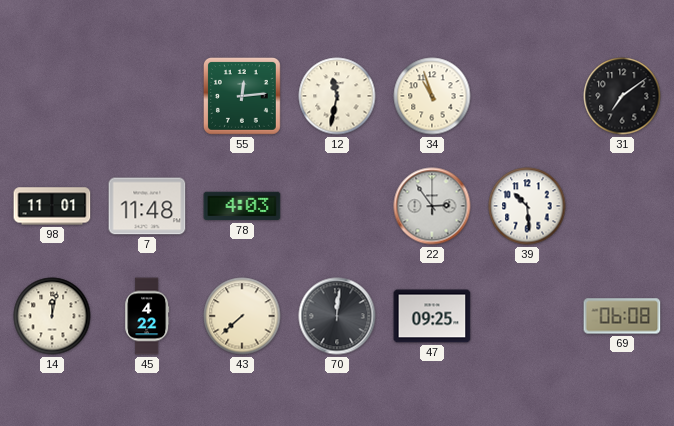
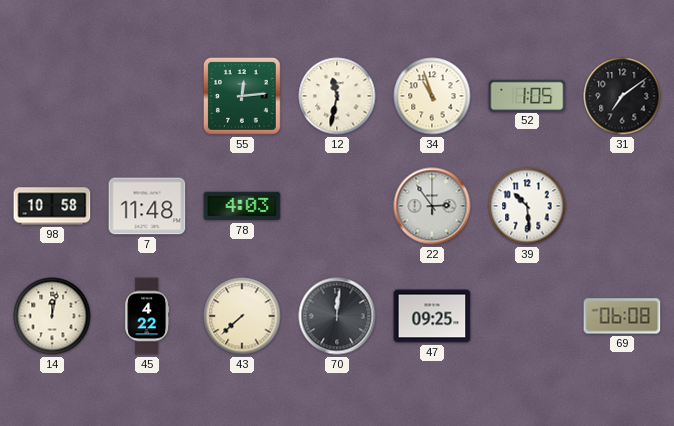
52: none -> 1:05
98: 11:01 -> 10:58
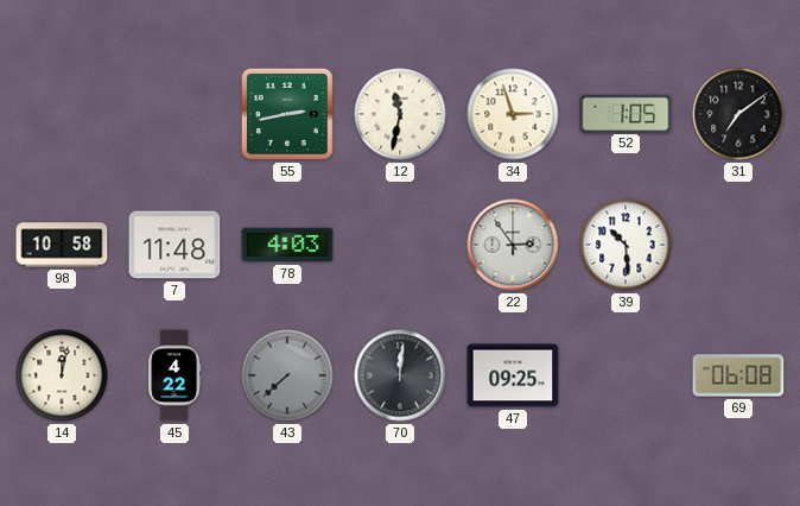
55: 12:14 -> 2:43
34: 10:57 -> 2:57
43 dial: cream -> grey
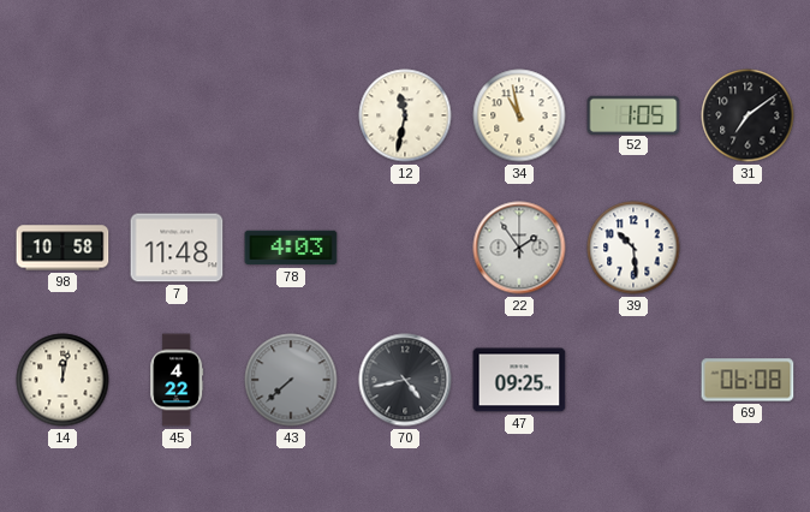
55: 2:43 -> none
34: 2:57 -> 10:58
22: 2:54 -> 1:54
70: 12:01 -> 4:43
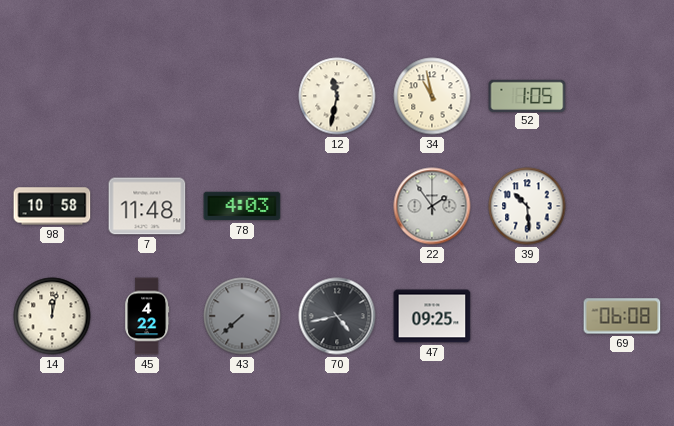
31: 7:09 -> none
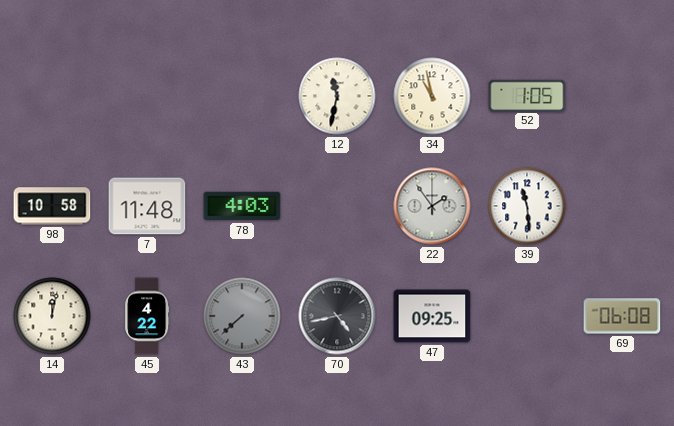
39: 10:29 -> 11:29
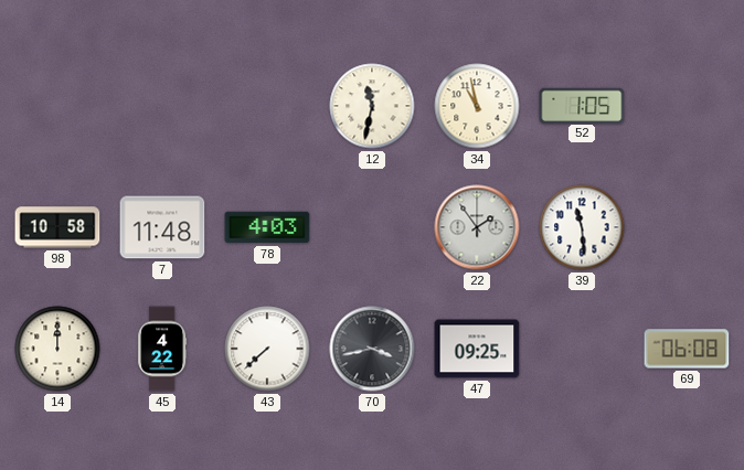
14: 12:02 -> 12:00
43 dial: grey -> white
70: 4:43 -> 3:43
